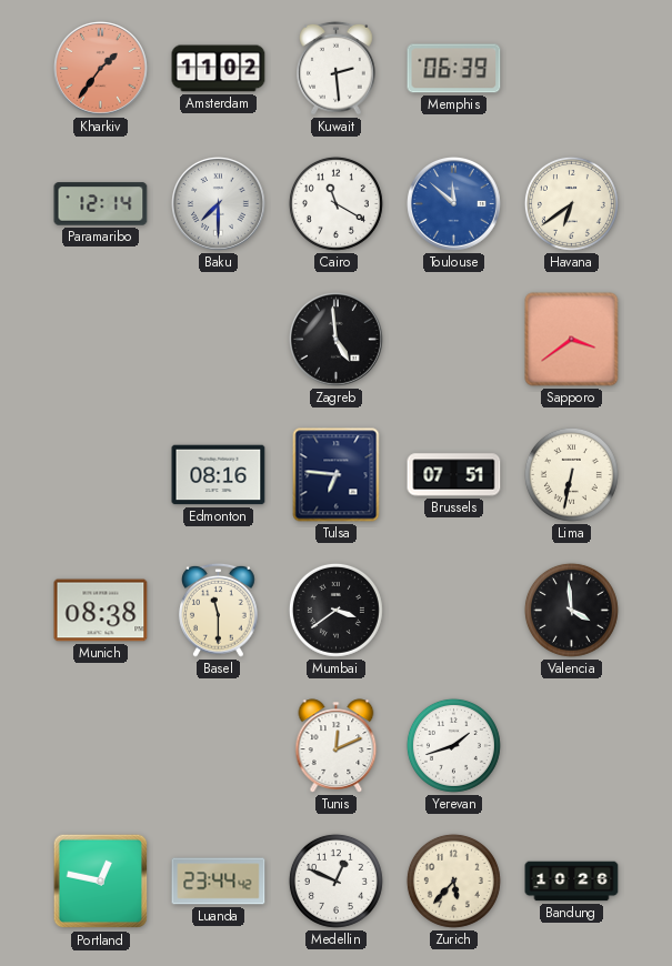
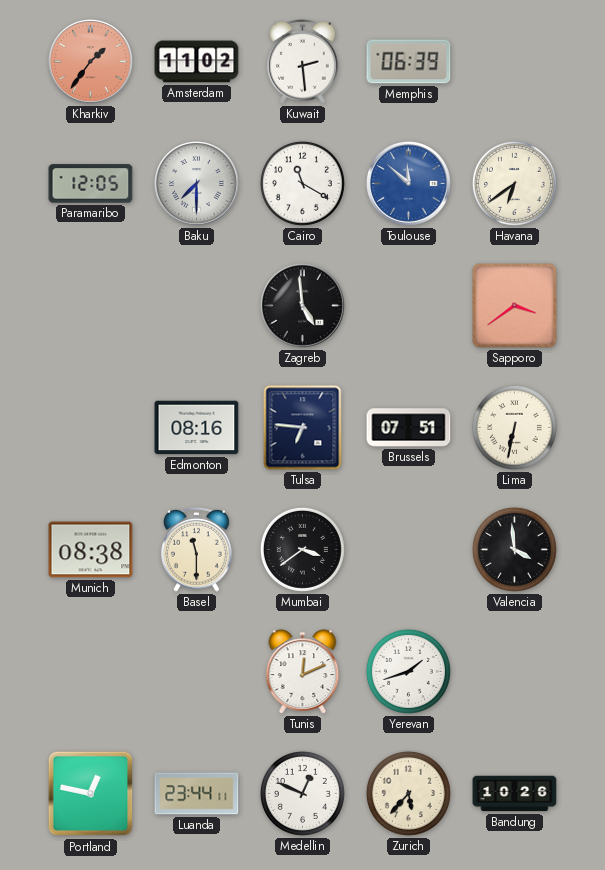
Paramaribo: 12:14 -> 12:05
Luanda: 23:44:42 -> 23:44:11
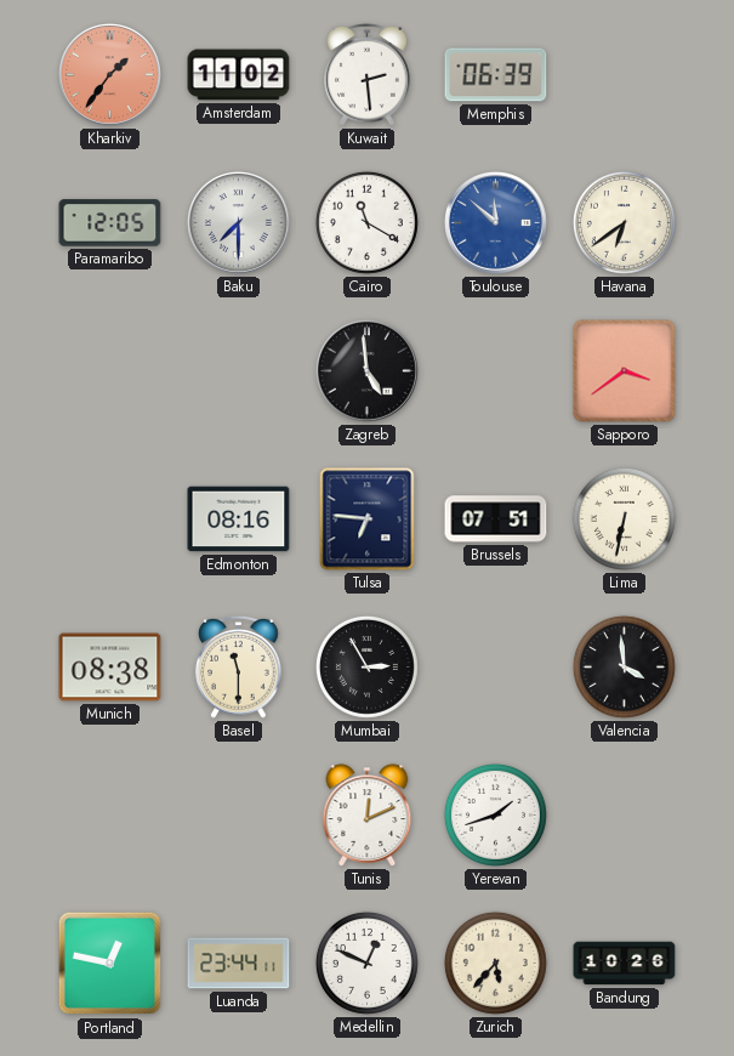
Mumbai: 3:39 -> 2:55
